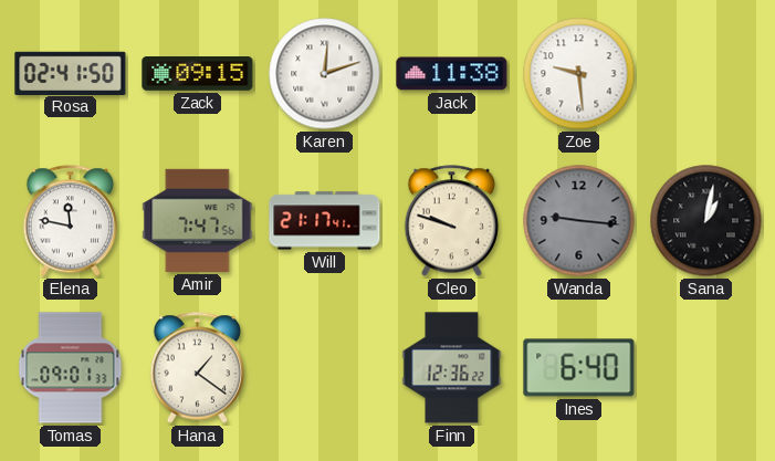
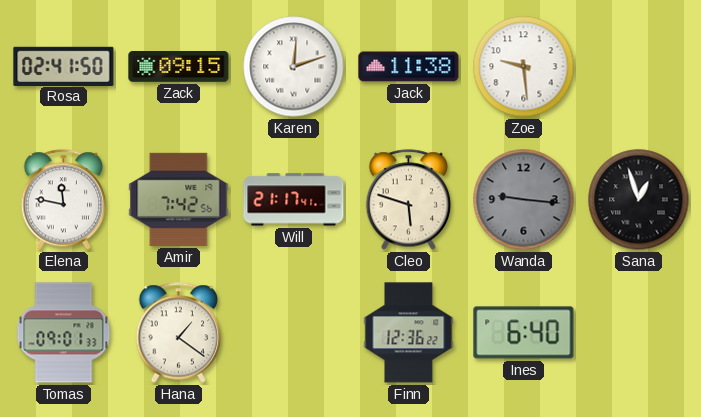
Amir: 7:47 -> 7:42
Cleo: 9:48 -> 5:48
Sana: 1:02 -> 12:57
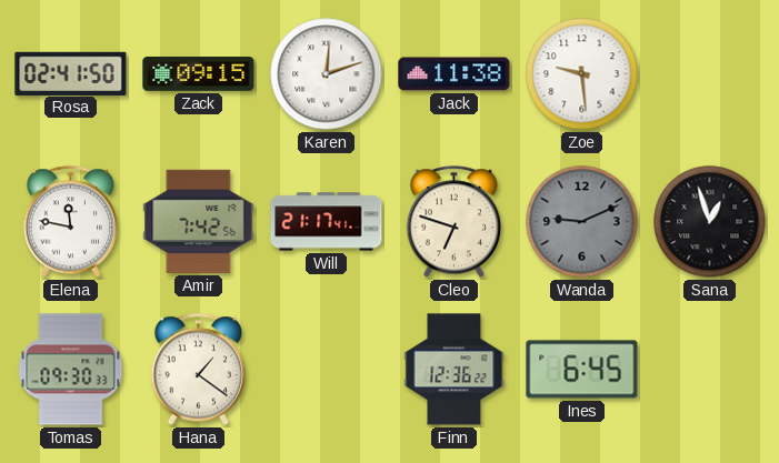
Cleo: 5:48 -> 6:48
Wanda: 9:16 -> 9:11
Tomas: 09:01 -> 09:30
Ines: 6:40 -> 6:45
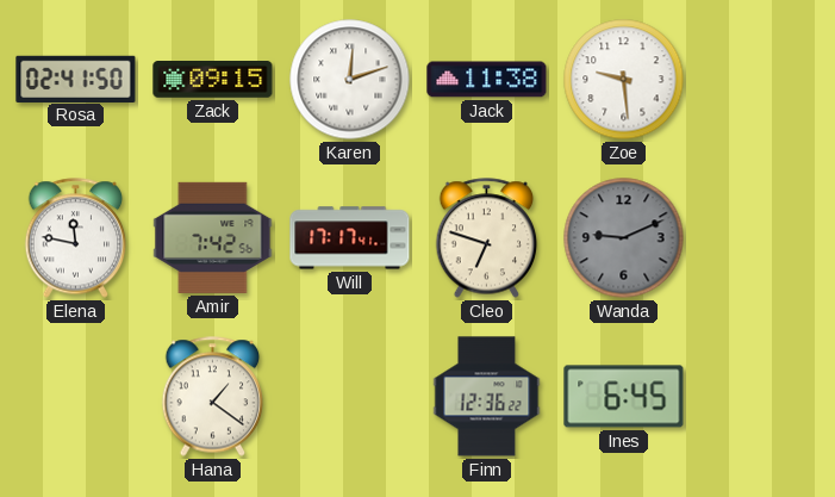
Will: 21:17 -> 17:17
Sana: 12:57 -> none
Tomas: 09:30 -> none
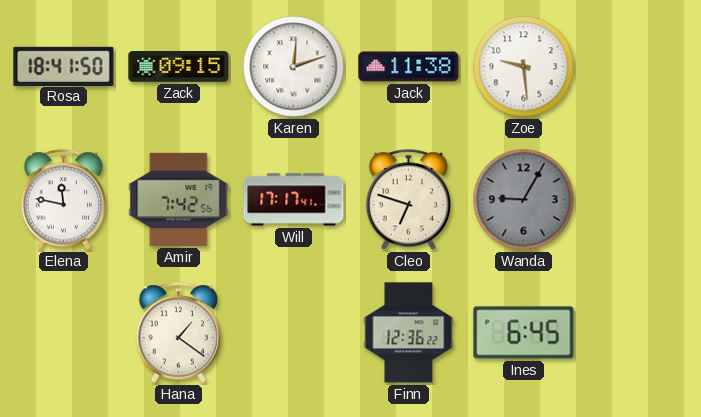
Rosa: 02:41 -> 18:41
Wanda: 9:11 -> 9:05
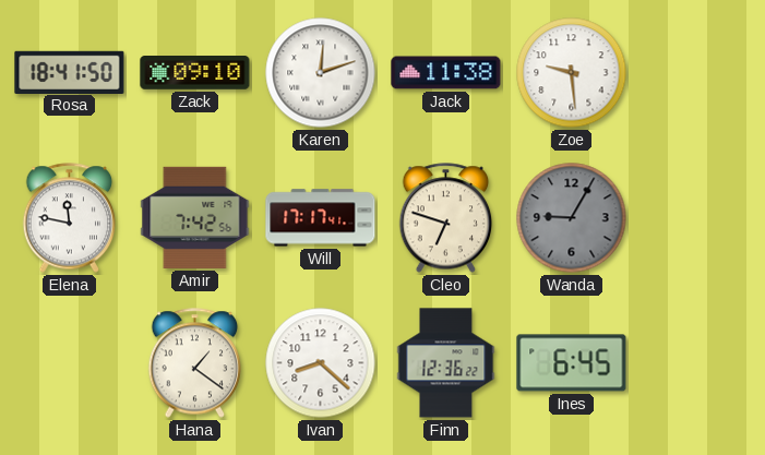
Zack: 09:15 -> 09:10
Ivan: none -> 8:22
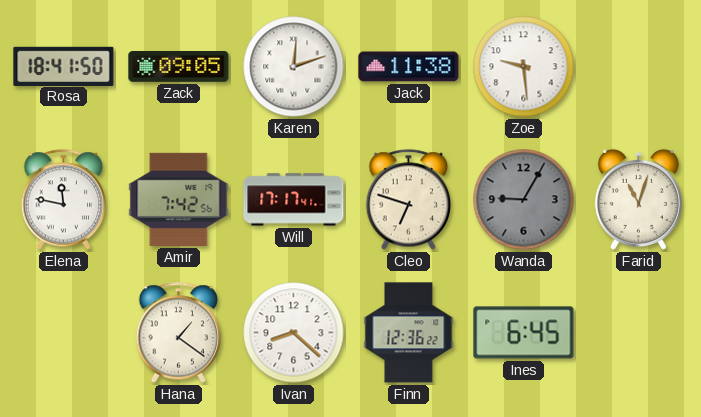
Zack: 09:10 -> 09:05
Farid: none -> 11:03
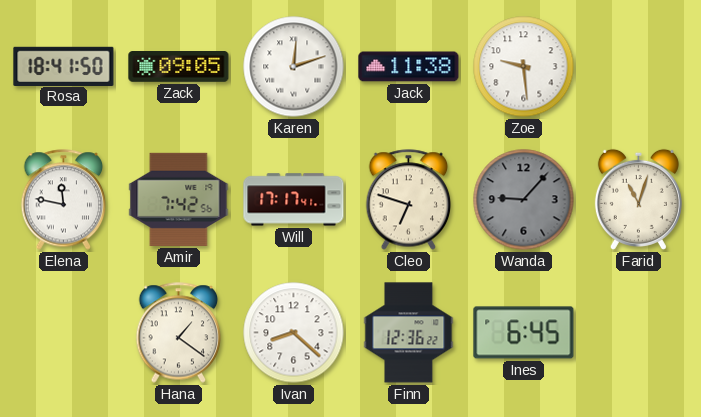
Wanda: 9:05 -> 9:07
